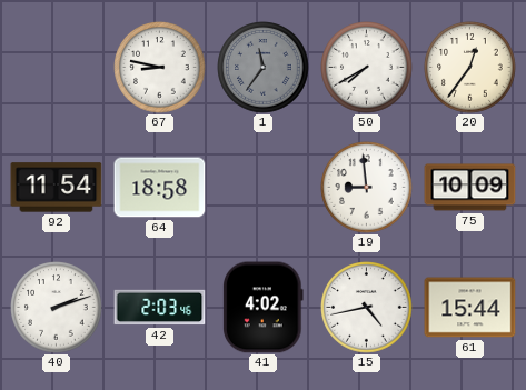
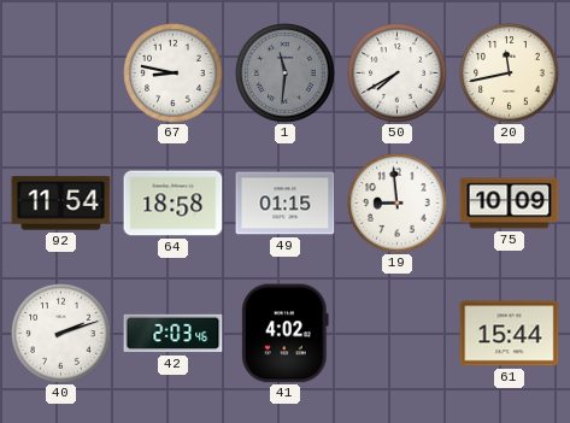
1: 11:36 -> 11:31
20: 12:36 -> 11:43
49: none -> 01:15
15: 4:43 -> none
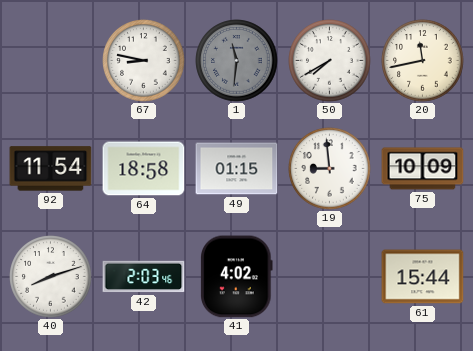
40: 2:12 -> 8:12
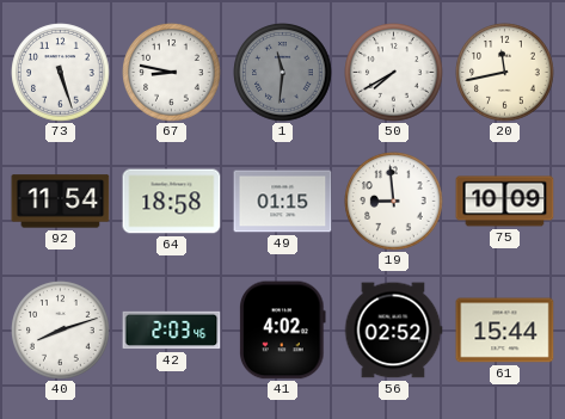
73: none -> 5:27
56: none -> 02:52
